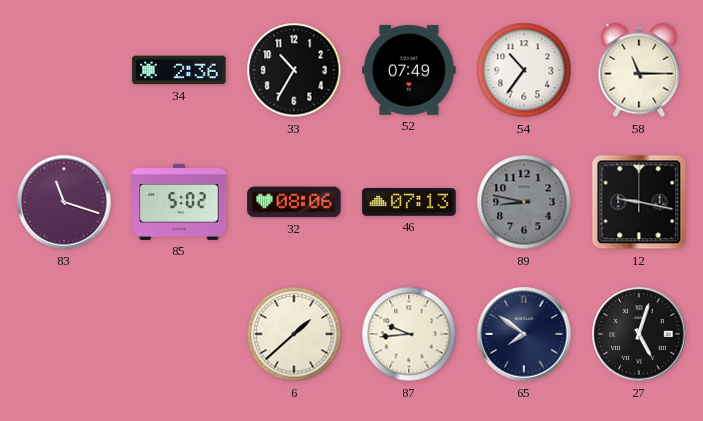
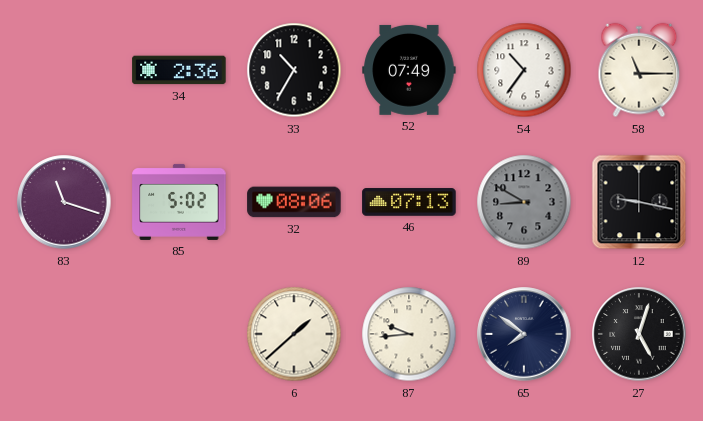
89: 8:47 -> 8:50
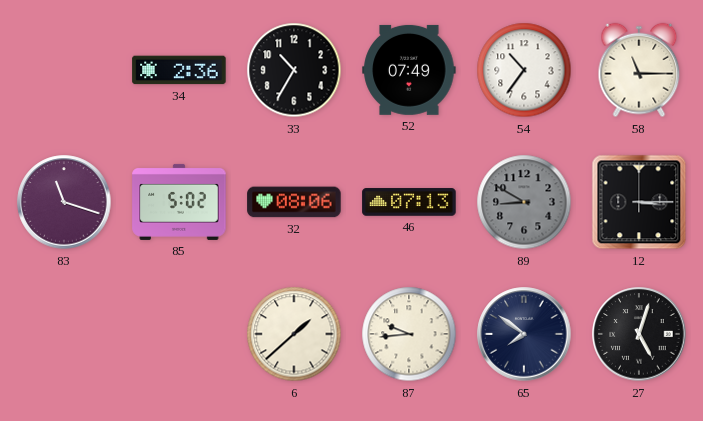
12: 9:17 -> 3:15
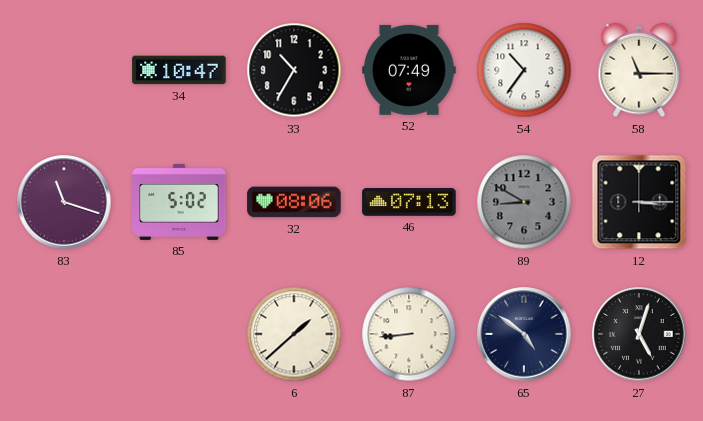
34: 2:36 -> 10:47
87: 9:44 -> 8:44
65: 7:51 -> 4:51
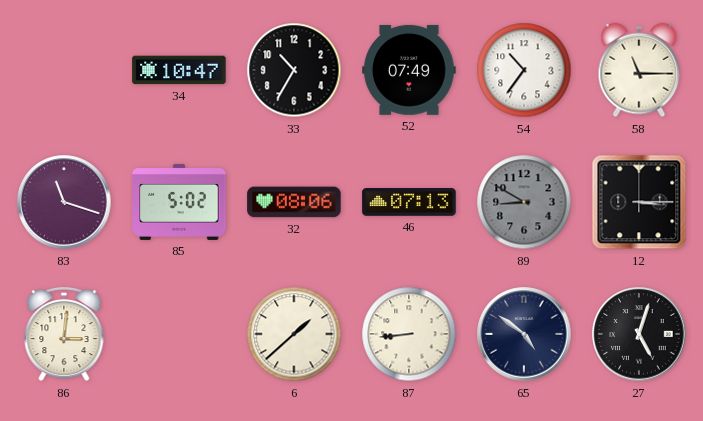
86: none -> 3:01
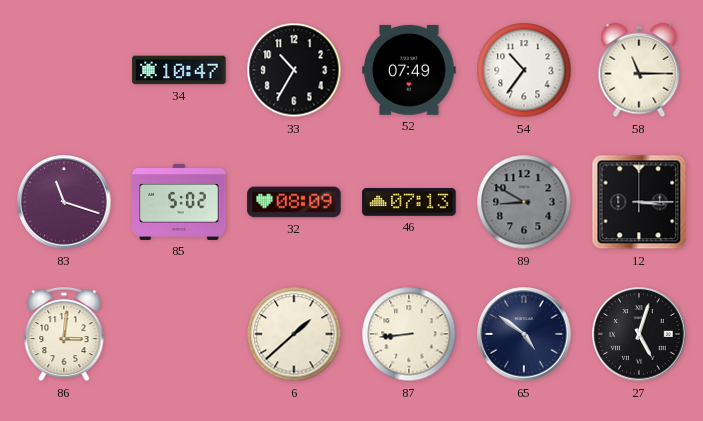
32: 08:06 -> 08:09
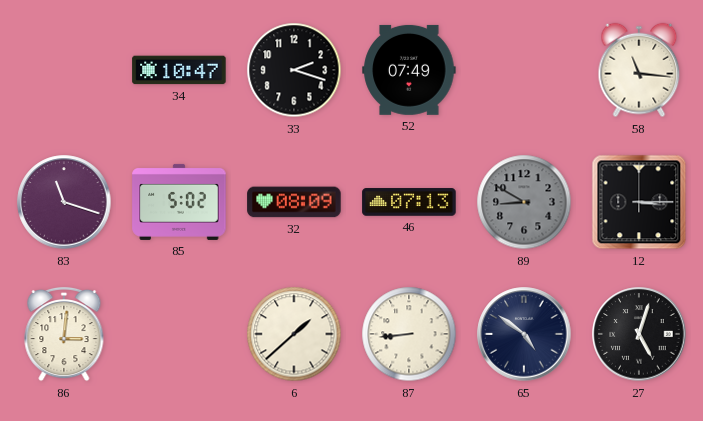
33: 10:35 -> 2:18
54: 10:36 -> none
58: 11:15 -> 11:16
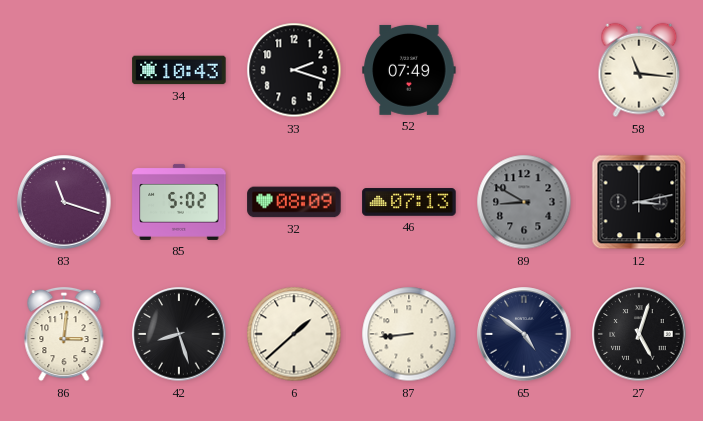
34: 10:47 -> 10:43
12: 3:15 -> 3:13
42: none -> 8:27
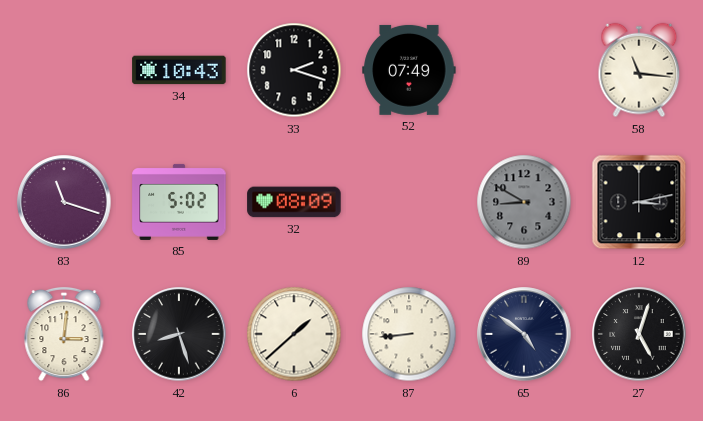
46: 07:13 -> none
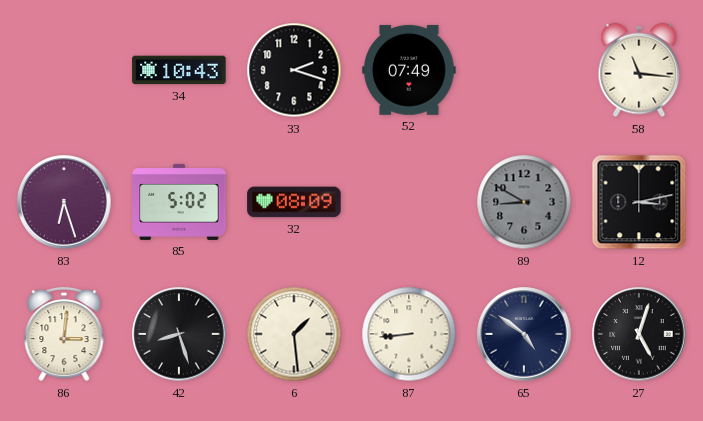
83: 11:18 -> 6:27
6: 1:38 -> 1:29
